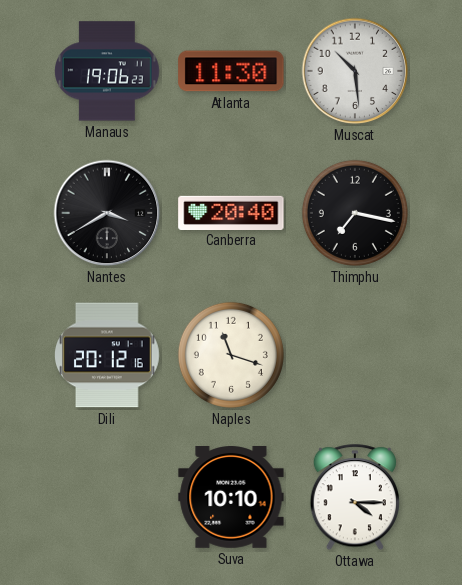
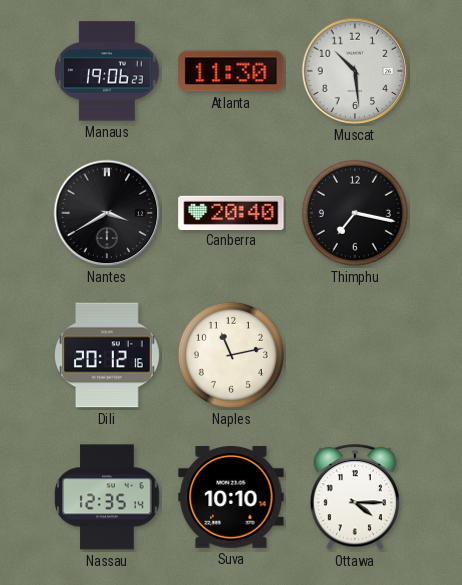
Naples: 11:18 -> 11:13
Nassau: none -> 12:35
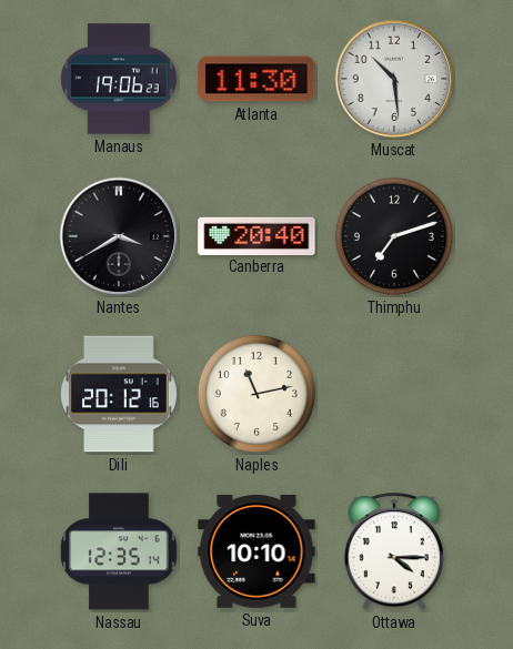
Thimphu: 7:17 -> 7:12
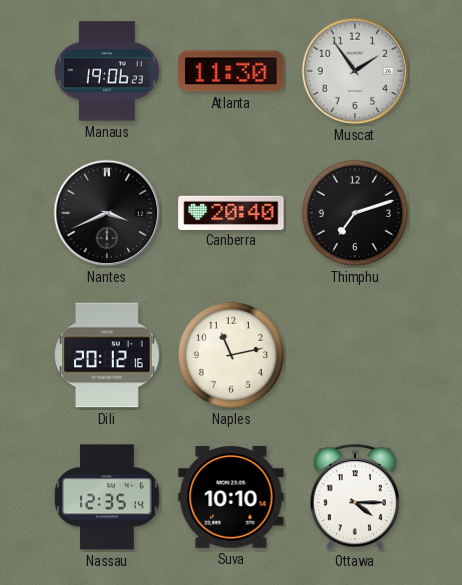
Muscat: 10:29 -> 1:54
Nantes: 3:40 -> 3:41
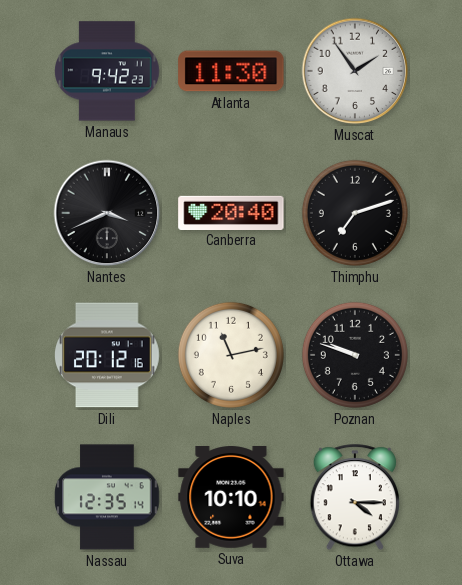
Manaus: 19:06 -> 9:42
Poznan: none -> 9:48
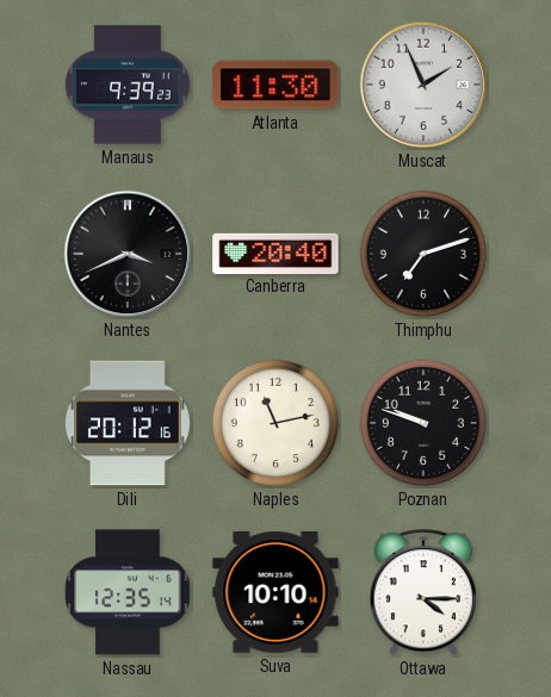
Manaus: 9:42 -> 9:39
Muscat: 1:54 -> 1:56
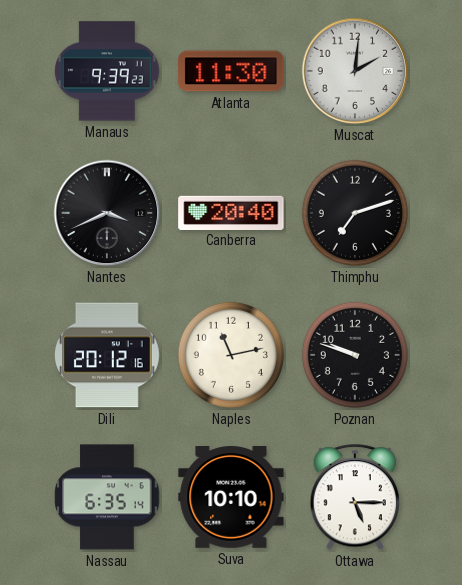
Muscat: 1:56 -> 2:01
Nassau: 12:35 -> 6:35
Ottawa: 4:15 -> 5:15
